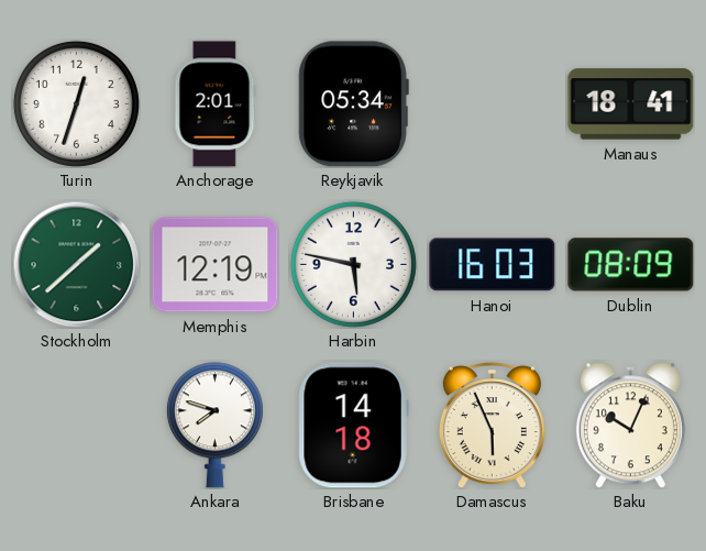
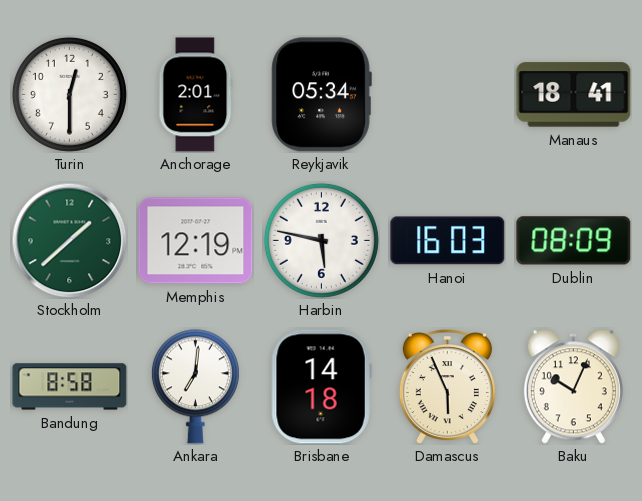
Turin: 12:33 -> 12:30
Bandung: none -> 8:58
Ankara: 7:48 -> 7:01
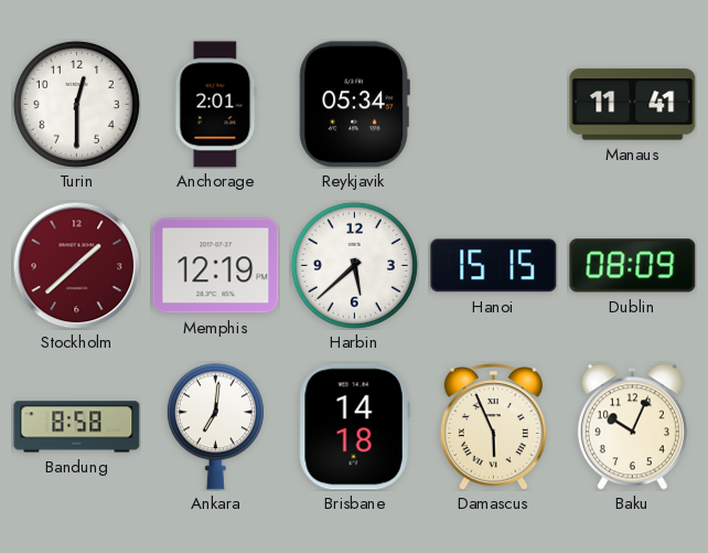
Manaus: 18:41 -> 11:41
Stockholm dial: green -> burgundy
Harbin: 5:47 -> 5:38
Hanoi: 16:03 -> 15:15
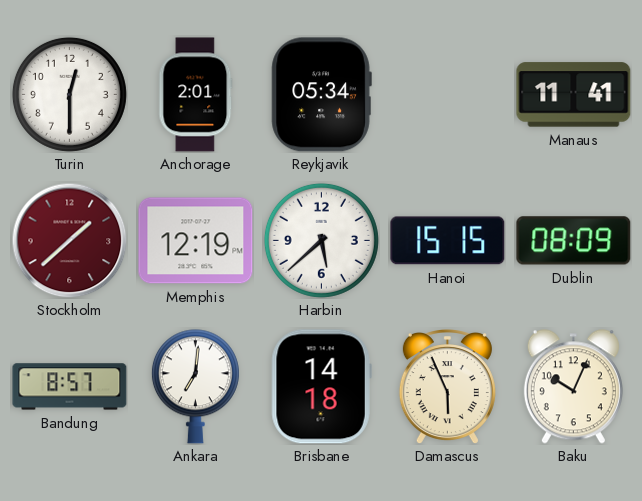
Bandung: 8:58 -> 8:57
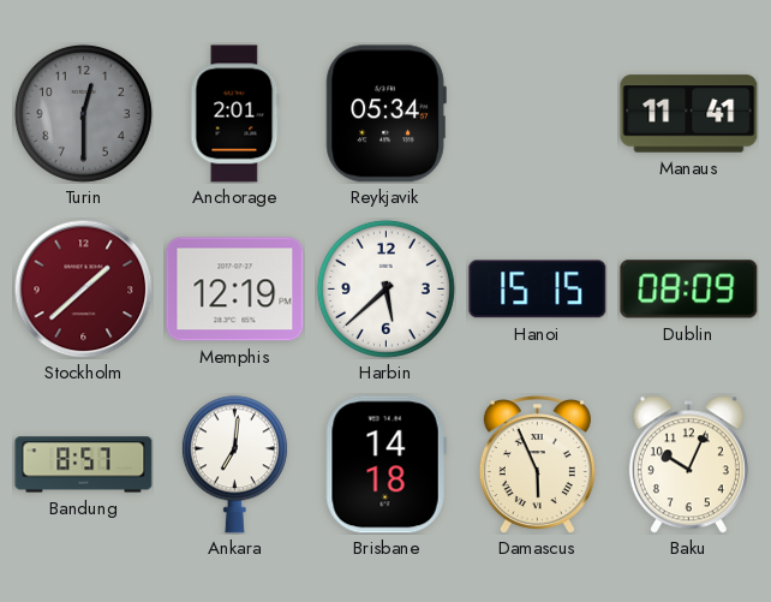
Turin dial: white -> grey
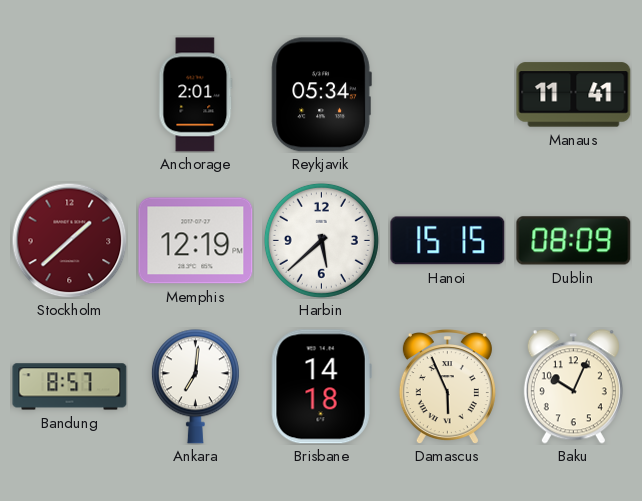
Turin: 12:30 -> none
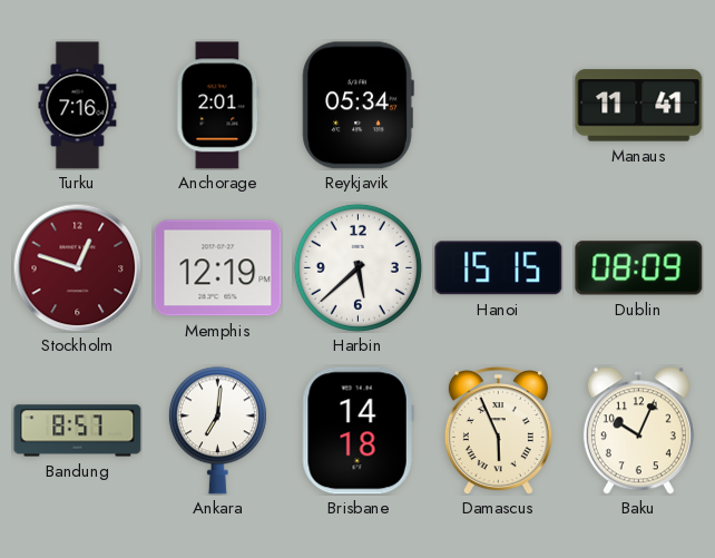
Turku: none -> 7:16
Stockholm: 1:38 -> 12:48
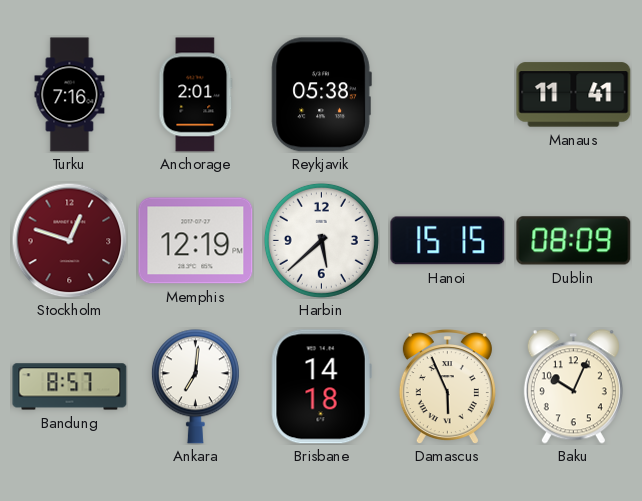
Reykjavik: 05:34 -> 05:38
